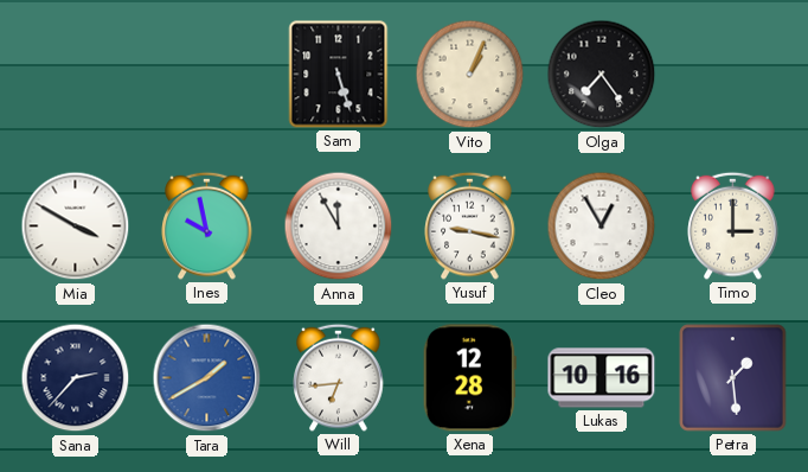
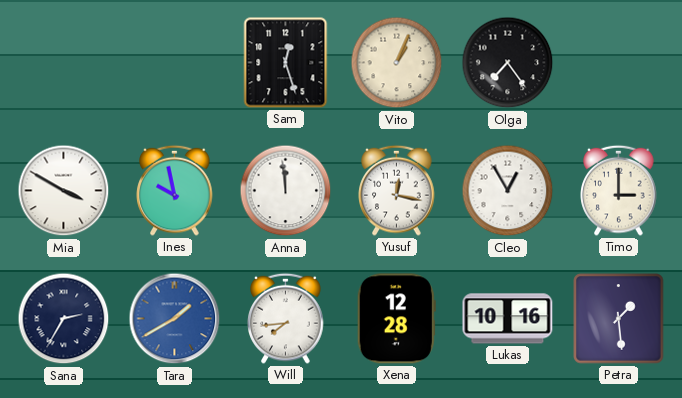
Sam: 5:27 -> 12:27
Anna: 11:55 -> 11:59
Yusuf: 9:17 -> 12:17
Sana: 2:37 -> 2:35
Will: 6:44 -> 7:44
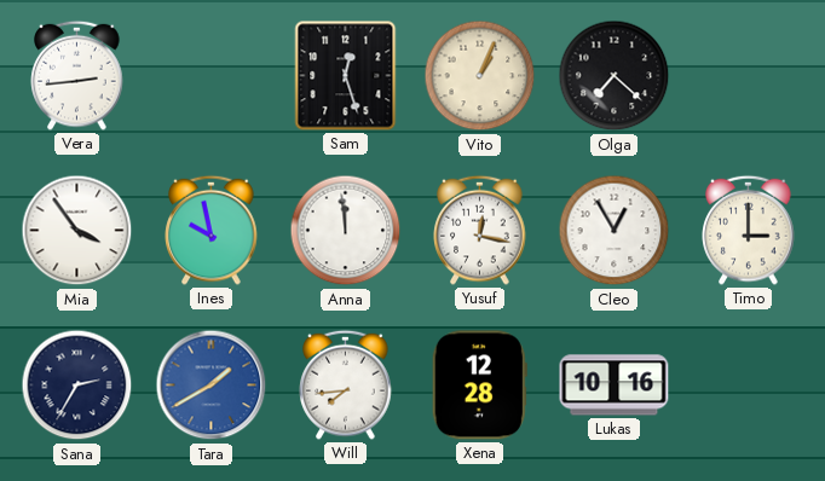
Vera: none -> 2:44
Olga: 7:24 -> 7:22
Mia: 3:50 -> 3:54
Petra: 1:29 -> none
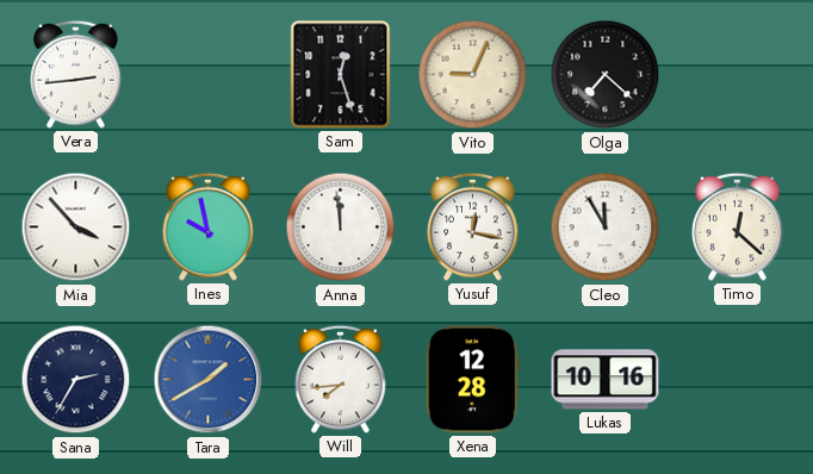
Vito: 1:04 -> 9:04
Mia: 3:54 -> 3:53
Cleo: 12:55 -> 11:55
Timo: 3:00 -> 12:22
